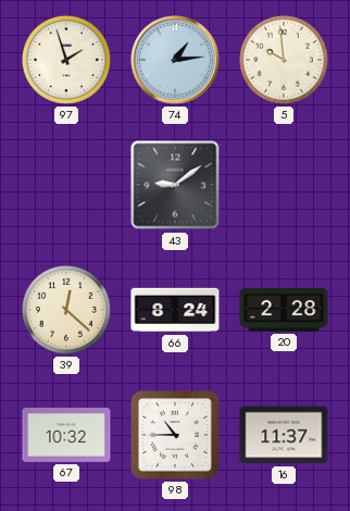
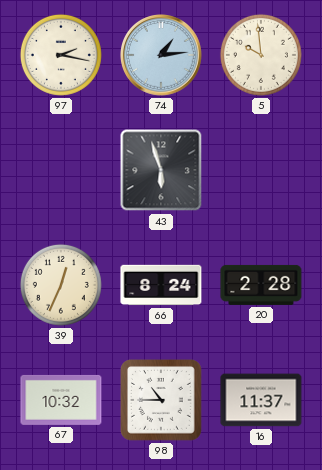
97: 1:57 -> 2:17
43: 9:09 -> 5:57
39: 12:22 -> 12:34
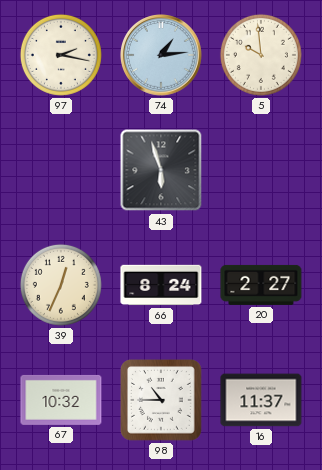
20: 2:28 -> 2:27
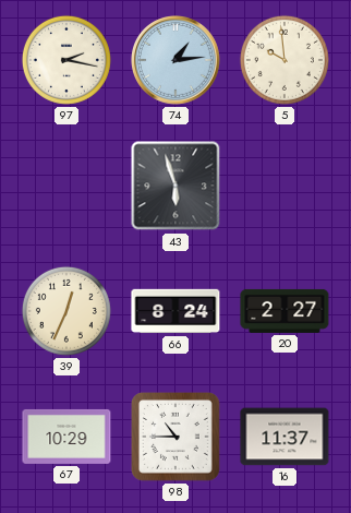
67: 10:32 -> 10:29
